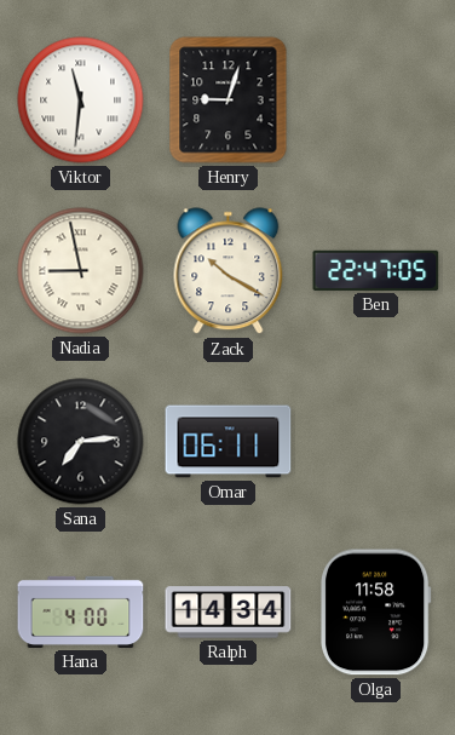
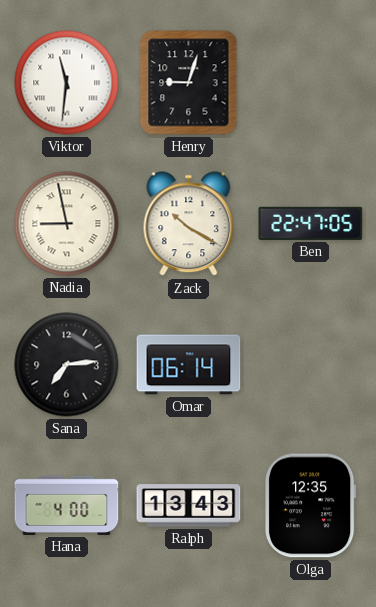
Omar: 06:11 -> 06:14
Ralph: 14:34 -> 13:43
Olga: 11:58 -> 12:35
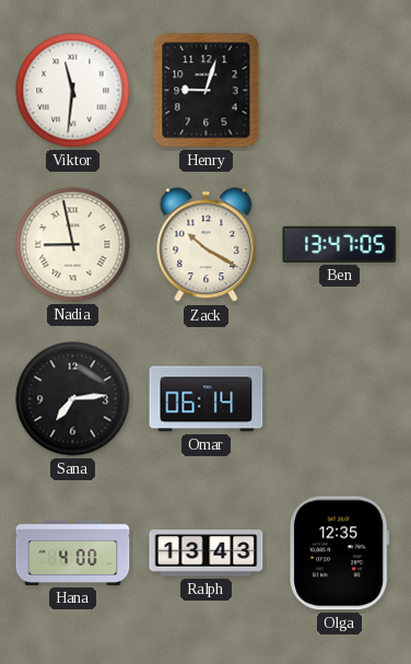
Ben: 22:47 -> 13:47
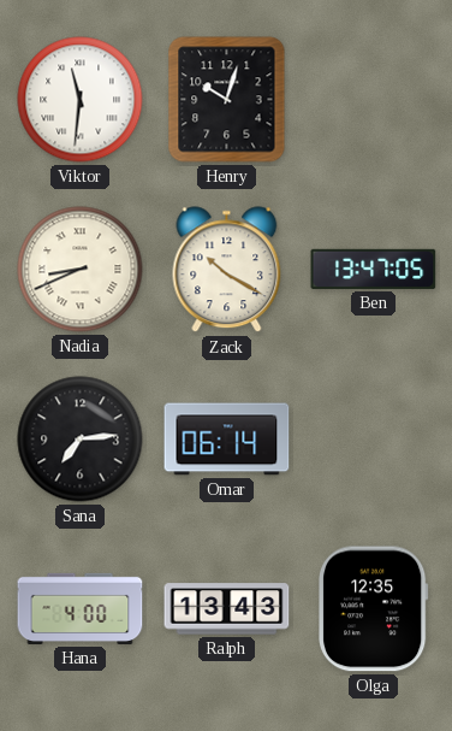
Henry: 9:03 -> 10:03
Nadia: 8:58 -> 8:41
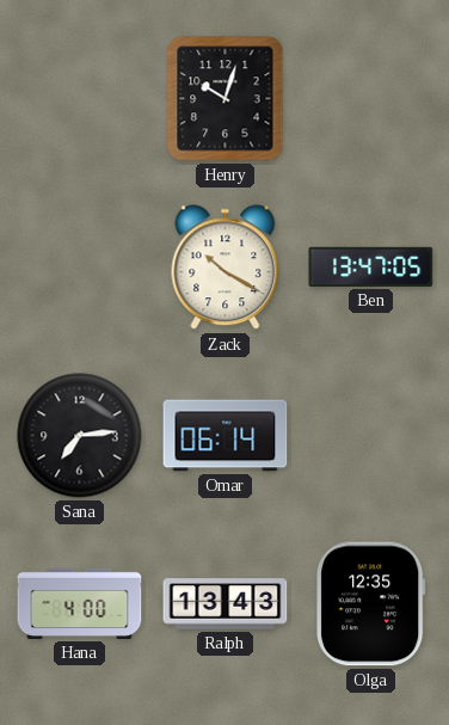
Viktor: 11:31 -> none
Nadia: 8:41 -> none
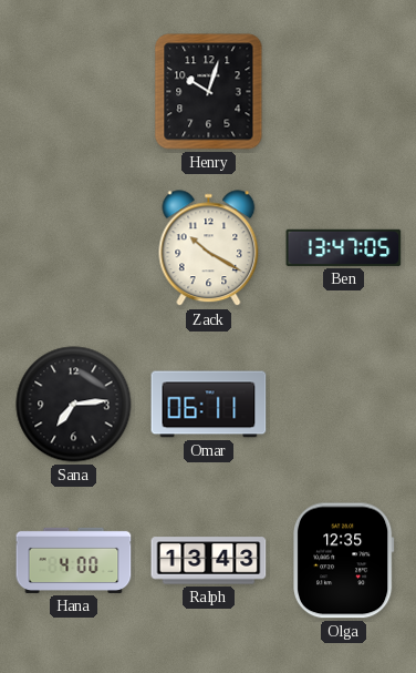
Omar: 06:14 -> 06:11
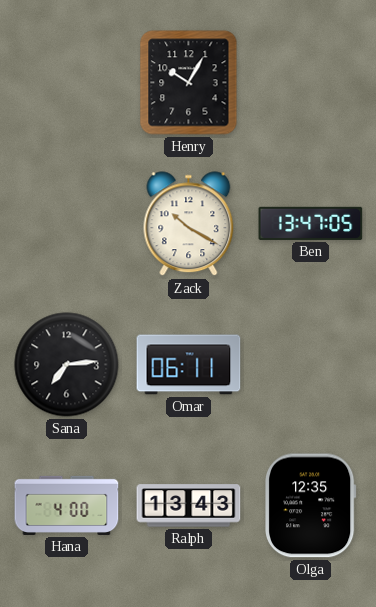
Henry: 10:03 -> 10:05
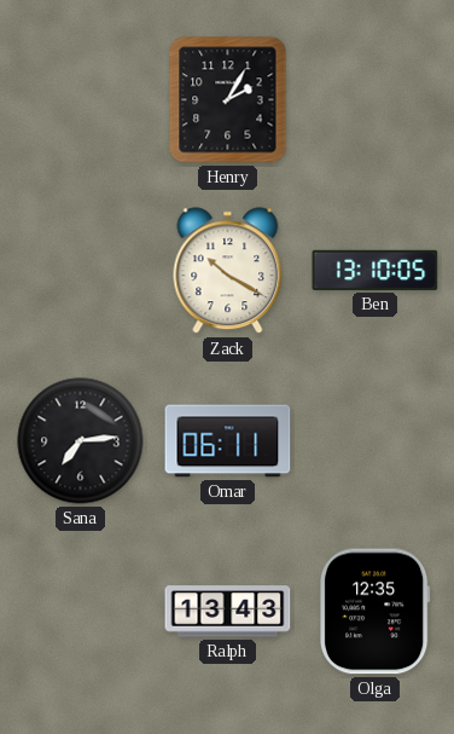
Henry: 10:05 -> 2:05
Ben: 13:47 -> 13:10
Hana: 4:00 -> none
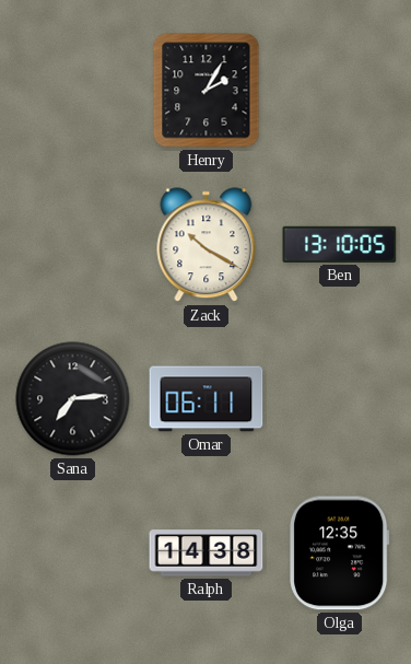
Ralph: 13:43 -> 14:38
